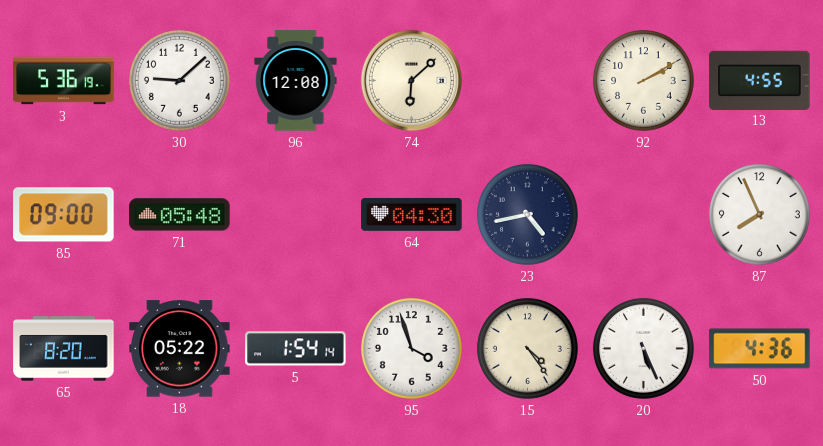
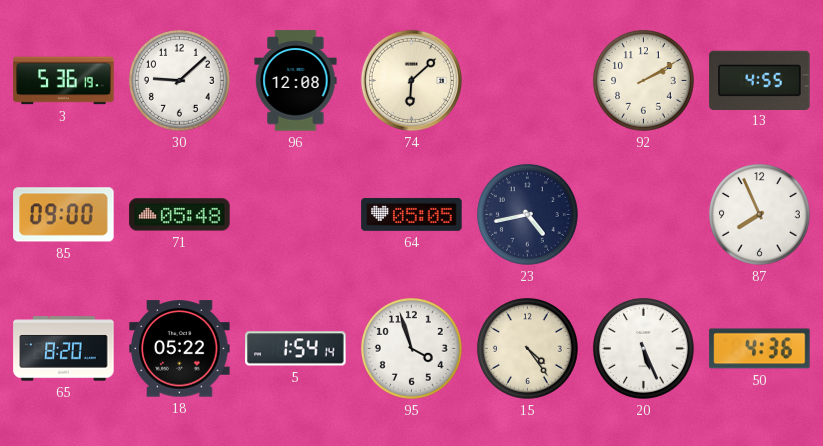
64: 04:30 -> 05:05
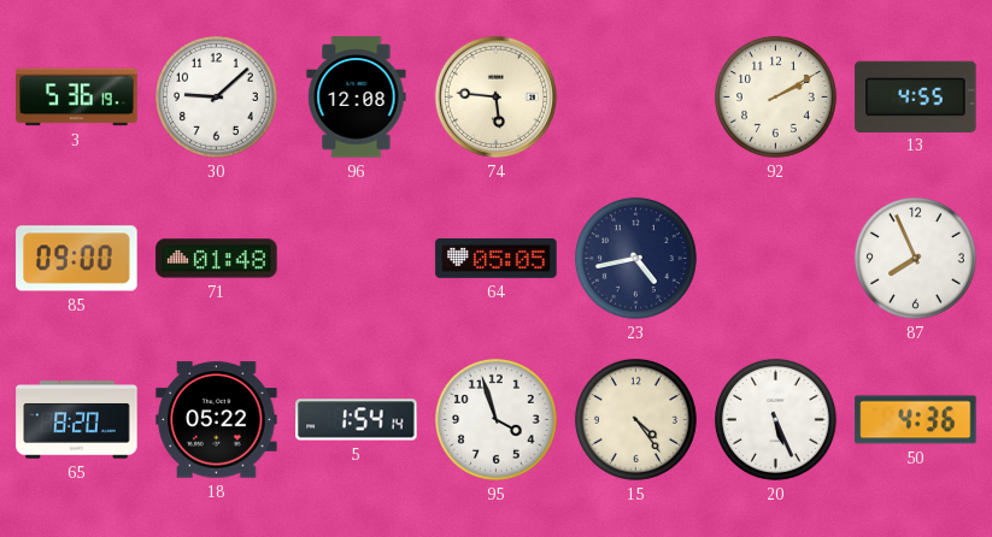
74: 6:08 -> 5:46
71: 05:48 -> 01:48
